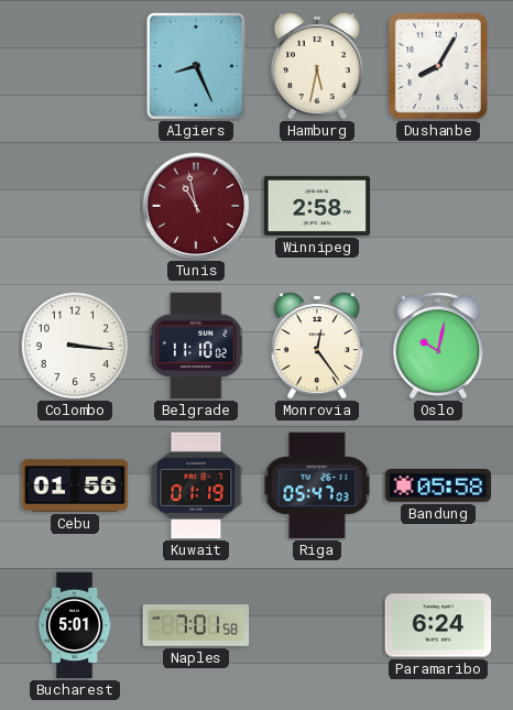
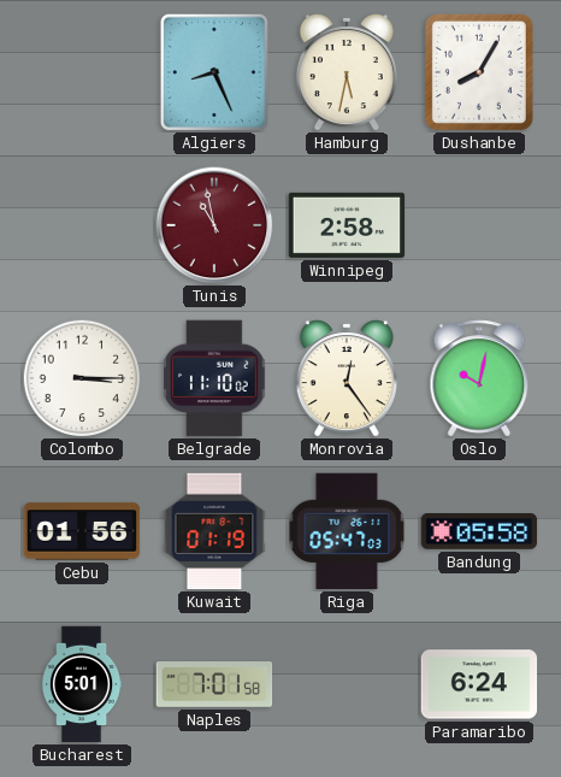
Colombo: 3:16 -> 3:15
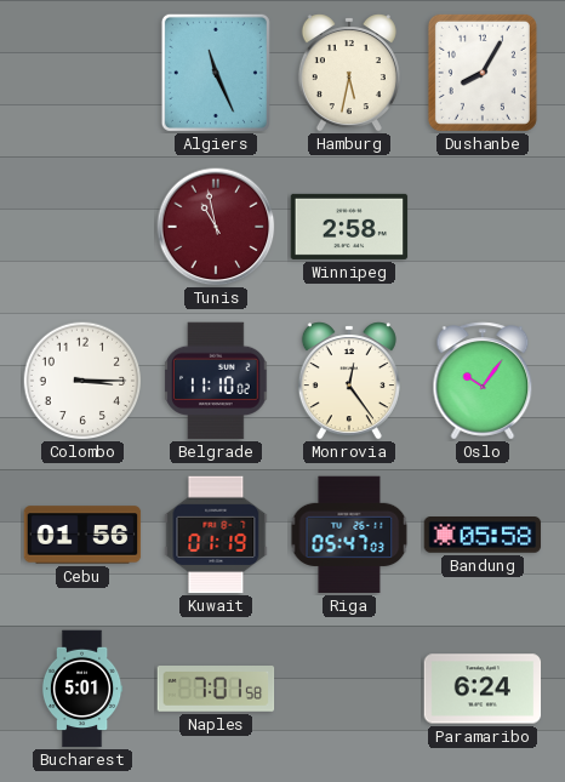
Algiers: 8:26 -> 11:26
Oslo: 10:02 -> 10:06
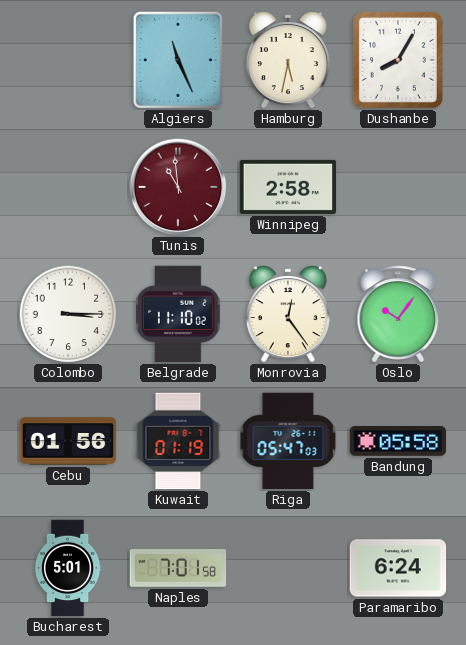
Tunis: 10:58 -> 10:59
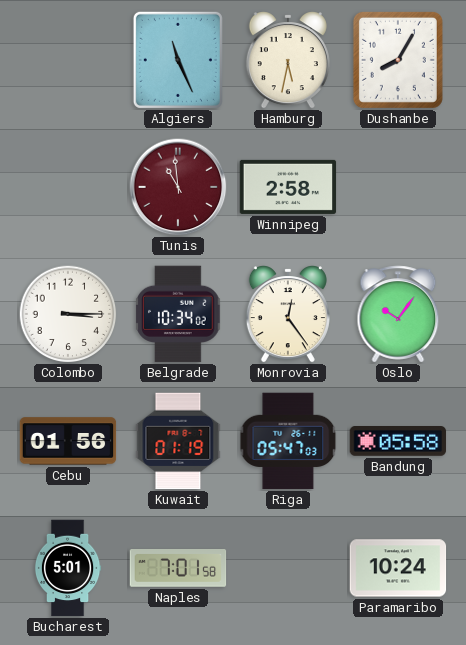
Belgrade: 11:10 -> 10:34
Paramaribo: 6:24 -> 10:24
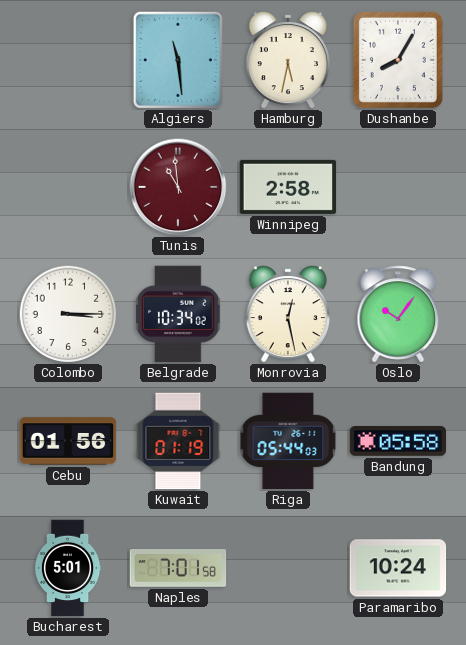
Algiers: 11:26 -> 11:29
Monrovia: 12:24 -> 12:28
Riga: 05:47 -> 05:44
